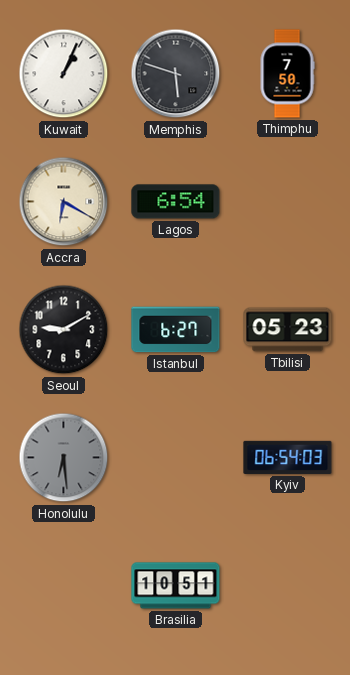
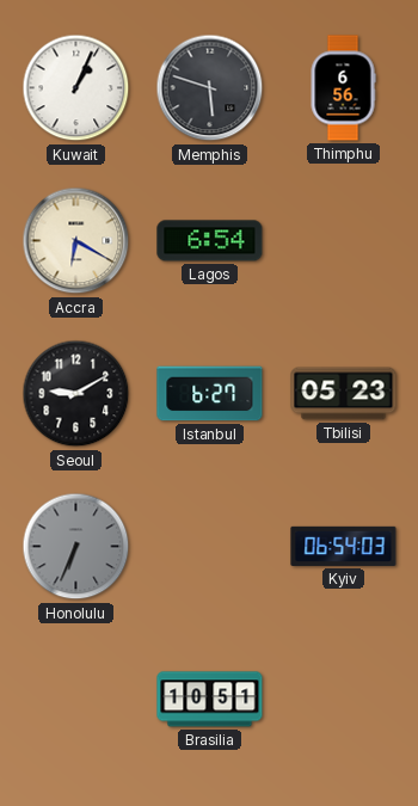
Thimphu: 7:50 -> 6:56
Honolulu: 6:29 -> 6:34
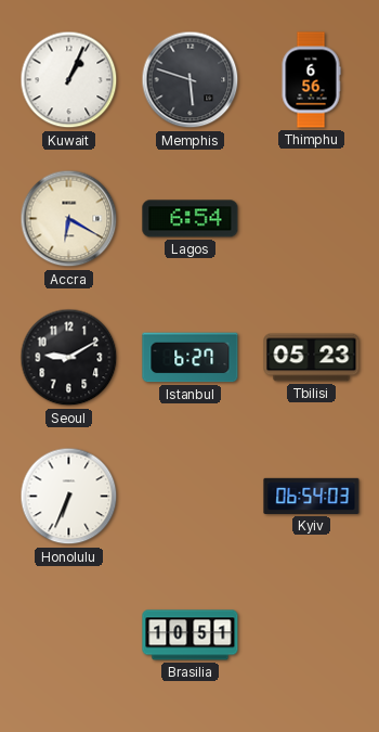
Honolulu dial: grey -> white
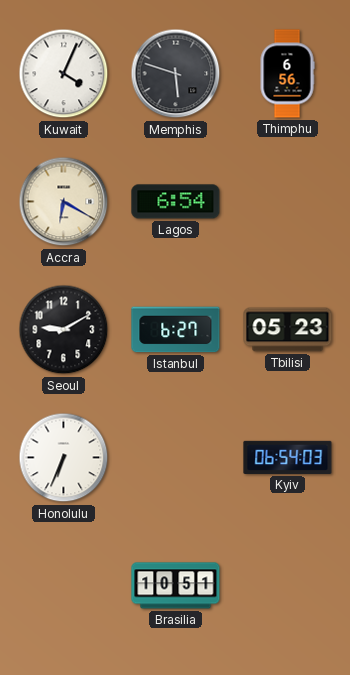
Kuwait: 1:04 -> 4:04
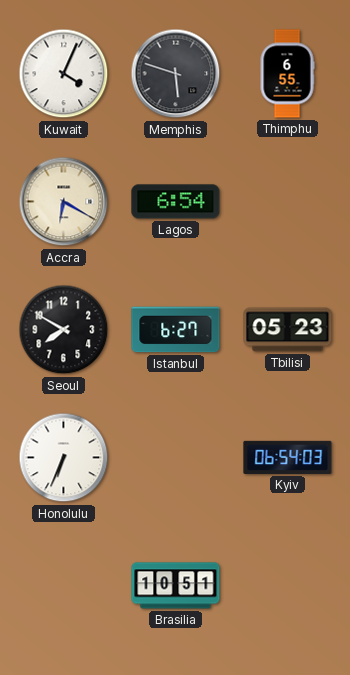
Thimphu: 6:56 -> 6:55
Seoul: 9:10 -> 7:50
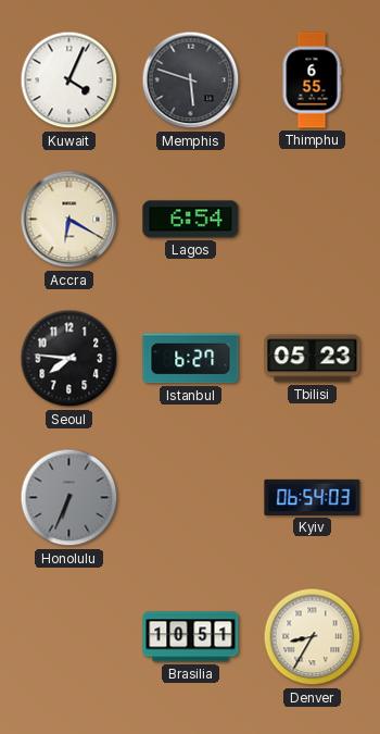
Seoul: 7:50 -> 7:46
Honolulu dial: white -> grey
Denver: none -> 8:35
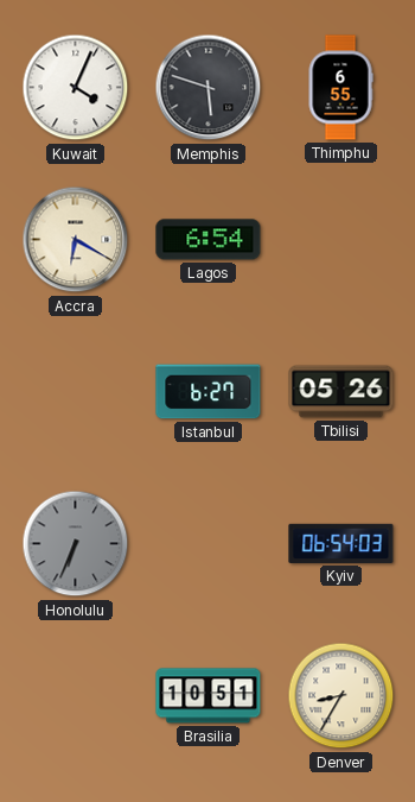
Seoul: 7:46 -> none
Tbilisi: 05:23 -> 05:26
